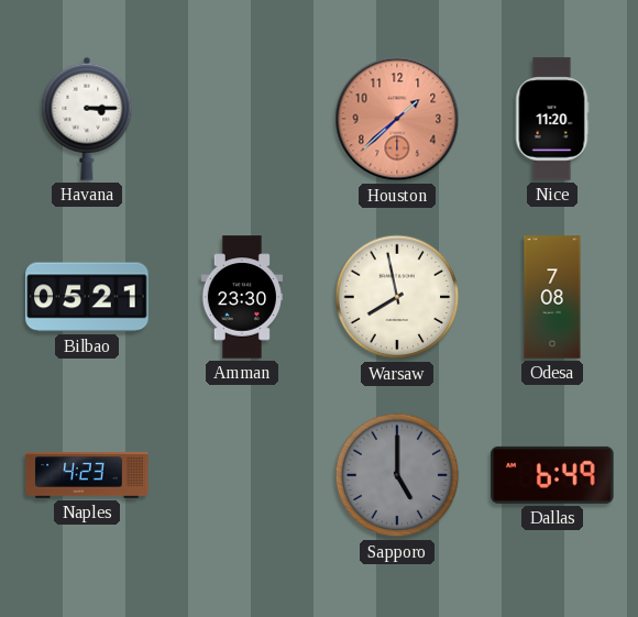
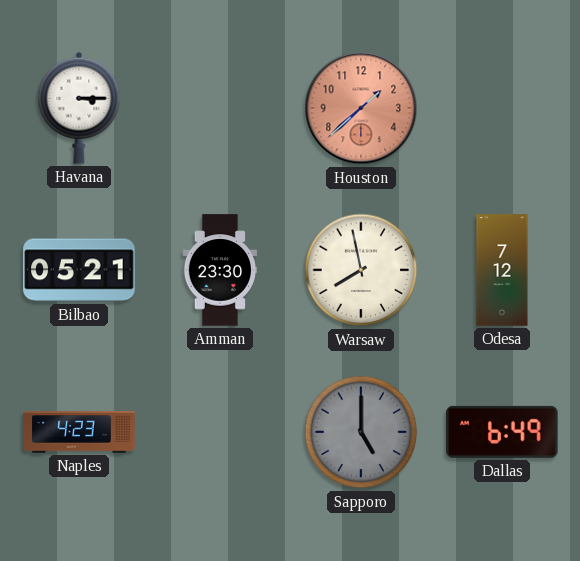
Nice: 11:20 -> none
Odesa: 7:08 -> 7:12
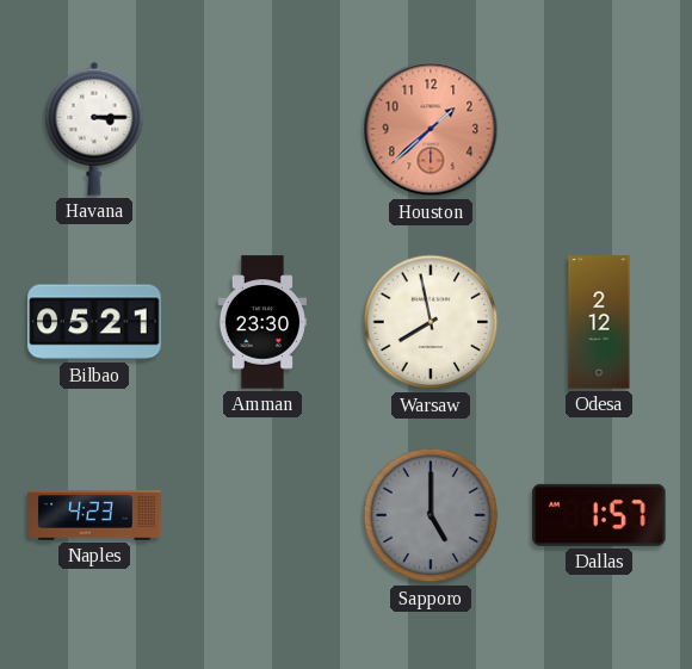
Odesa: 7:12 -> 2:12
Dallas: 6:49 -> 1:57
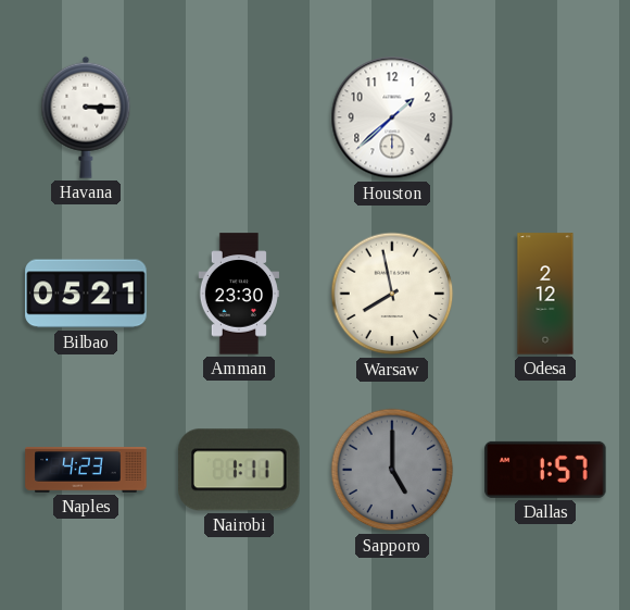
Houston dial: salmon -> white
Nairobi: none -> 1:11
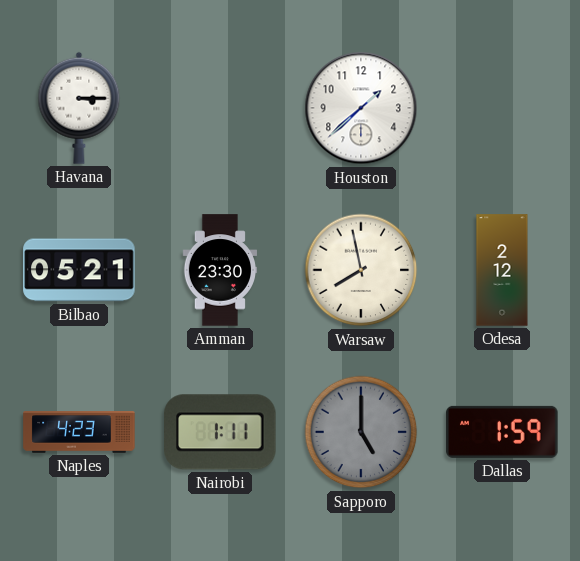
Dallas: 1:57 -> 1:59
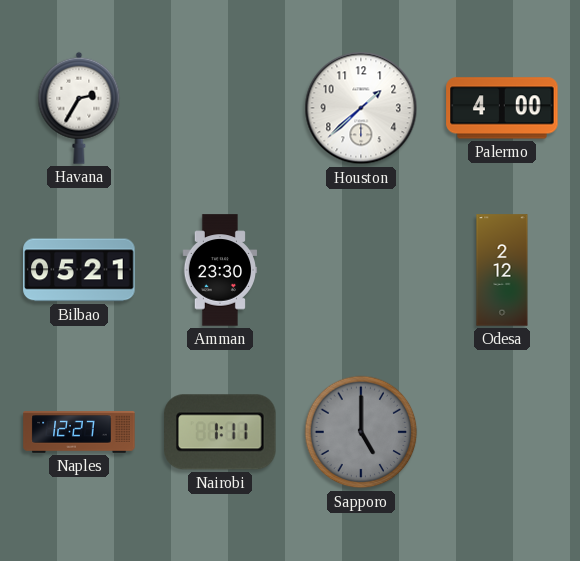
Havana: 3:15 -> 2:35
Palermo: none -> 4:00
Warsaw: 7:58 -> none
Naples: 4:23 -> 12:27
Dallas: 1:59 -> none
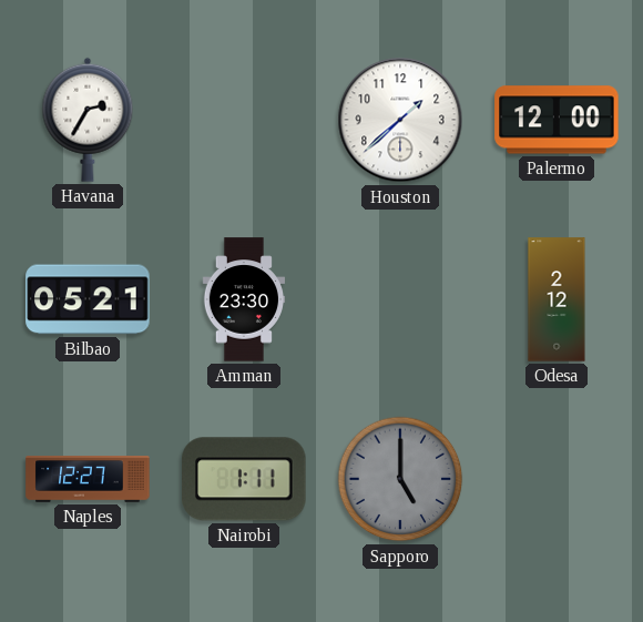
Palermo: 4:00 -> 12:00
